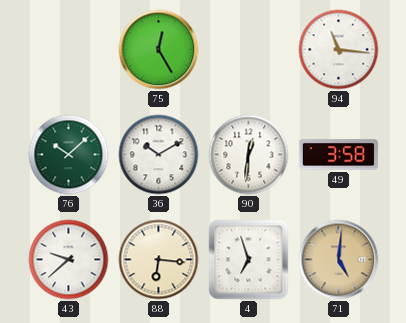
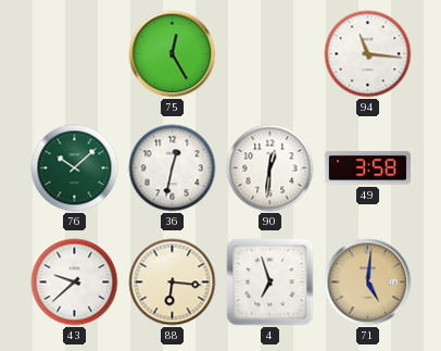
36: 10:10 -> 12:32
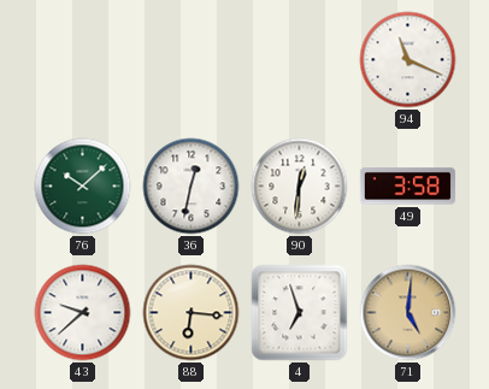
75: 12:25 -> none
94: 11:16 -> 11:19
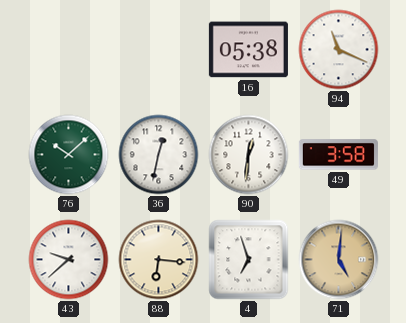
16: none -> 05:38
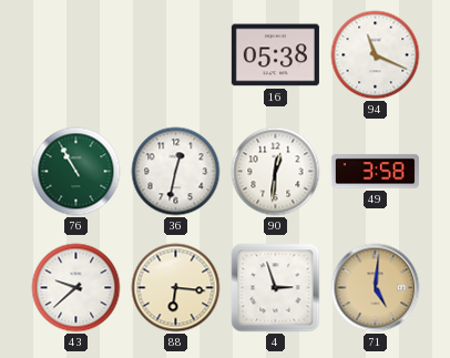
76: 10:08 -> 10:55
4: 6:57 -> 2:57
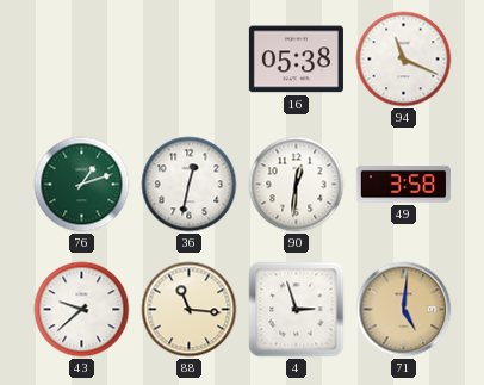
76: 10:55 -> 1:12
88: 6:16 -> 11:16
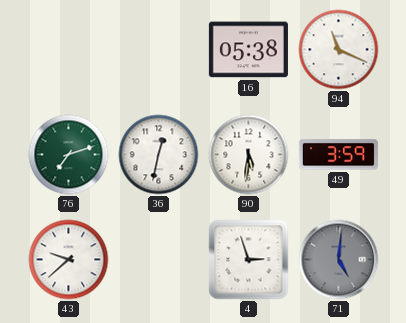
76: 1:12 -> 7:12
90: 12:31 -> 5:31
49: 3:58 -> 3:59
88: 11:16 -> none
71 dial: champagne -> grey
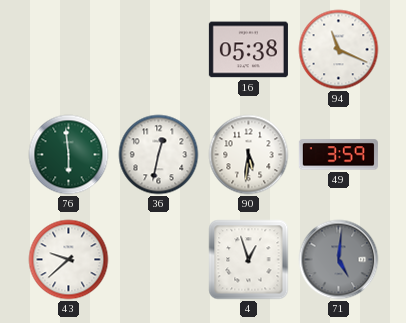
76: 7:12 -> 5:59
4: 2:57 -> 12:57
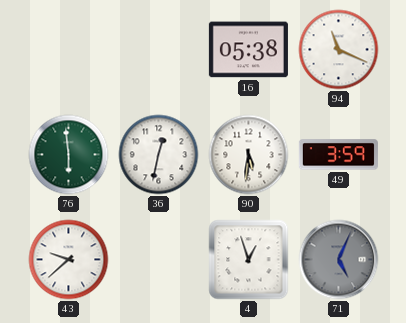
71: 5:01 -> 5:04
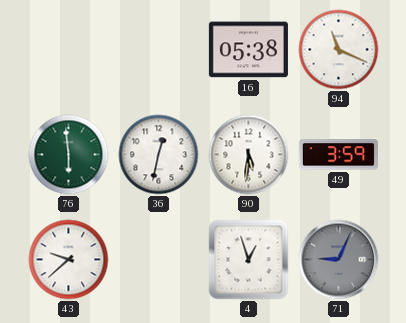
71: 5:04 -> 9:04
